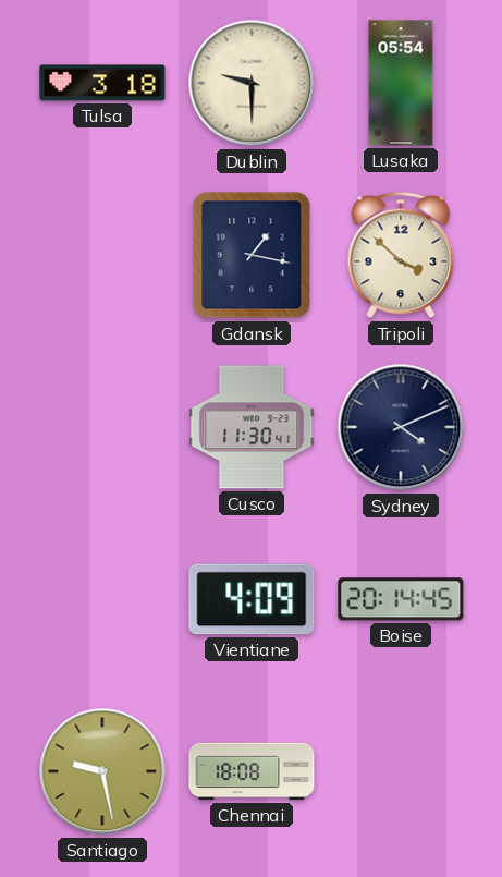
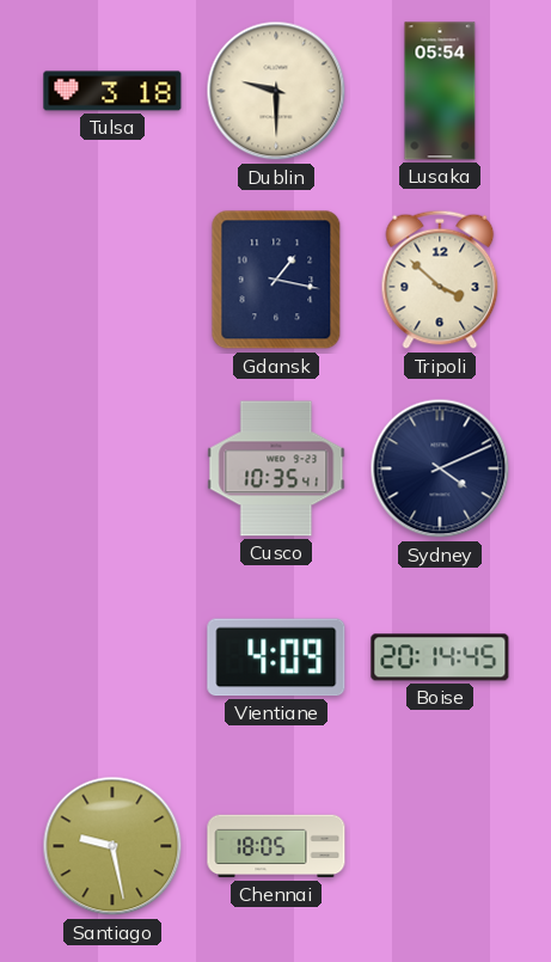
Cusco: 11:30 -> 10:35
Chennai: 18:08 -> 18:05
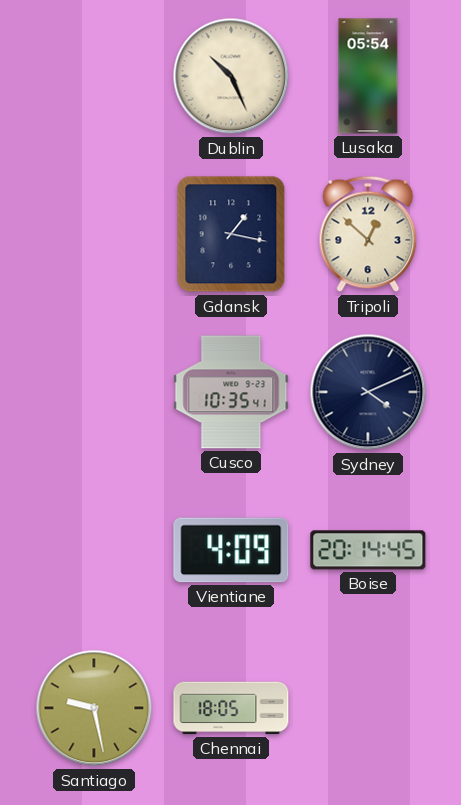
Tulsa: 3:18 -> none
Dublin: 9:30 -> 10:26
Tripoli: 3:52 -> 12:52
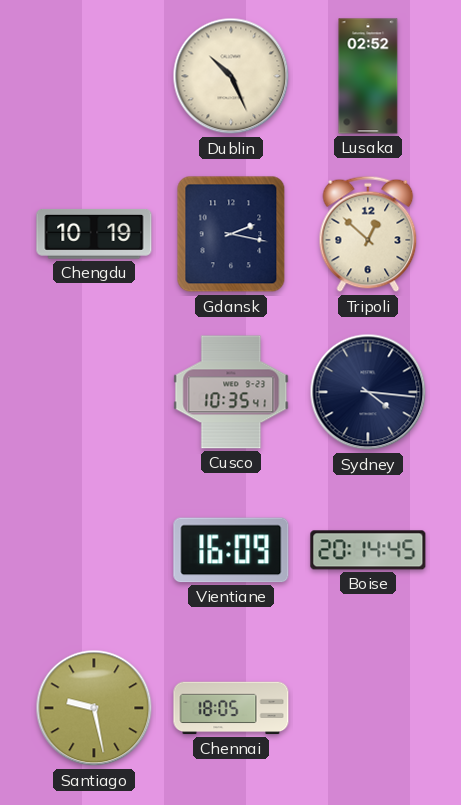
Lusaka: 05:54 -> 02:52
Chengdu: none -> 10:19
Gdansk: 1:17 -> 2:17
Sydney: 4:11 -> 4:16
Vientiane: 4:09 -> 16:09
